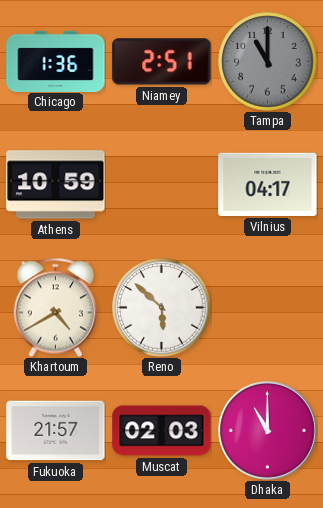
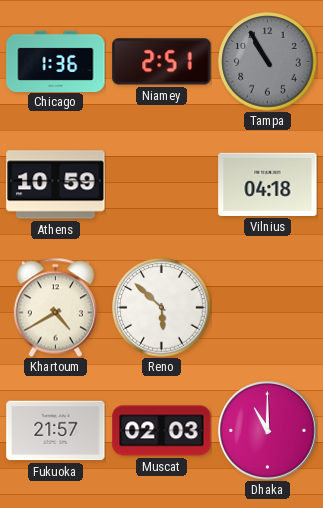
Tampa: 11:00 -> 10:55
Vilnius: 04:17 -> 04:18
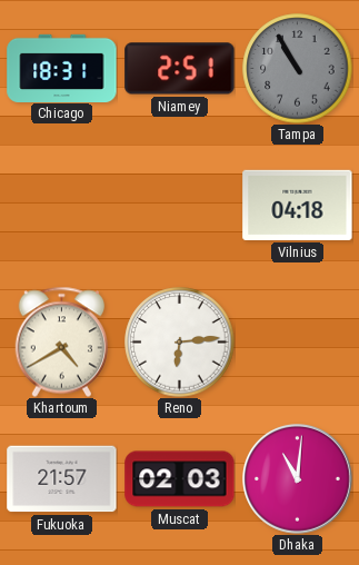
Chicago: 1:36 -> 18:31
Athens: 10:59 -> none
Reno: 5:52 -> 6:14
Dhaka: 11:00 -> 11:01
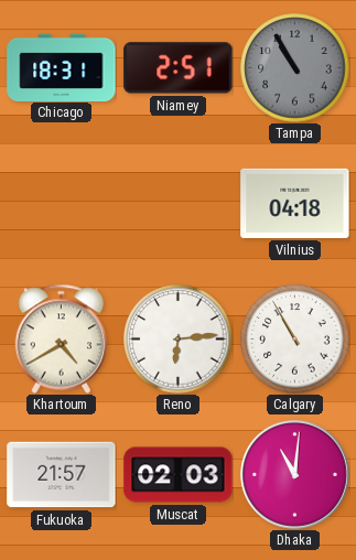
Calgary: none -> 10:55
